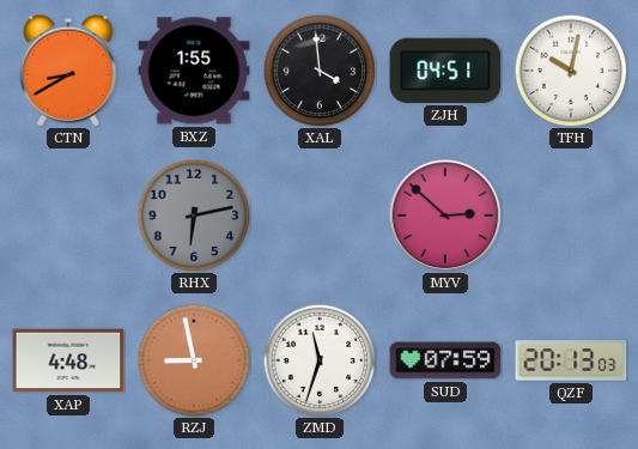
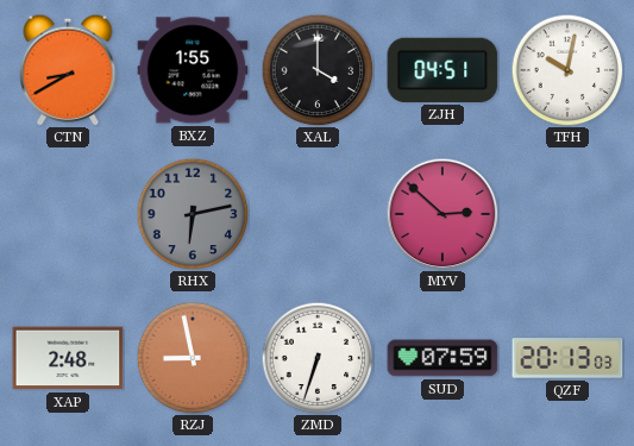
XAL: 3:59 -> 4:00
XAP: 4:48 -> 2:48
ZMD: 11:33 -> 6:33
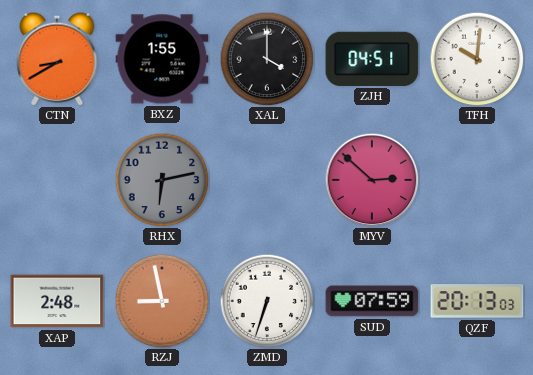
TFH: 10:02 -> 10:01
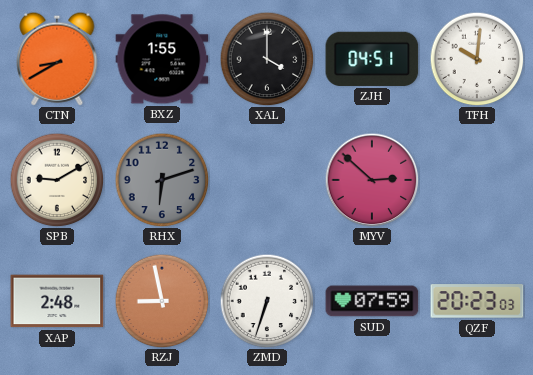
SPB: none -> 9:10
RHX: 6:13 -> 6:12
QZF: 20:13 -> 20:23
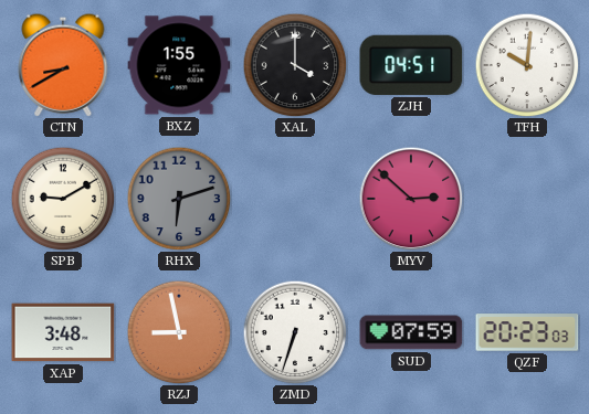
XAP: 2:48 -> 3:48
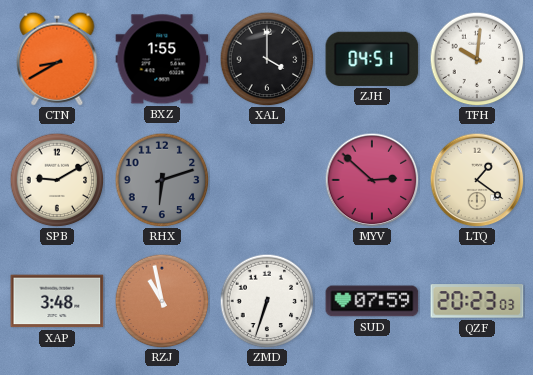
LTQ: none -> 1:21
RZJ: 8:58 -> 10:58
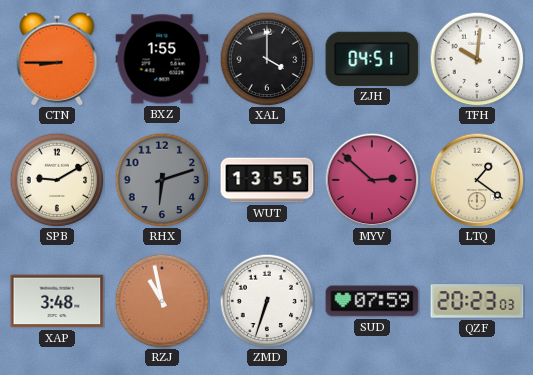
CTN: 8:40 -> 8:45
WUT: none -> 13:55
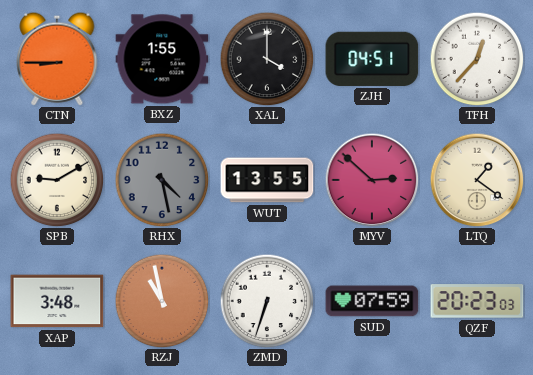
TFH: 10:01 -> 12:37
RHX: 6:12 -> 4:28
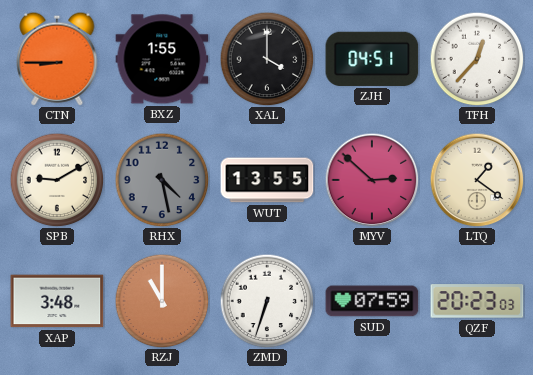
RZJ: 10:58 -> 11:00
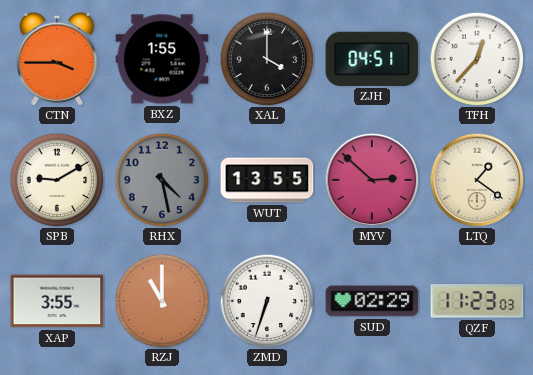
CTN: 8:45 -> 3:45
XAP: 3:48 -> 3:55
SUD: 07:59 -> 02:29
QZF: 20:23 -> 11:23
